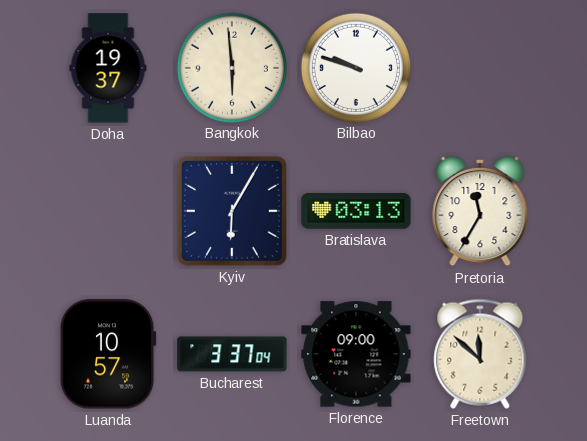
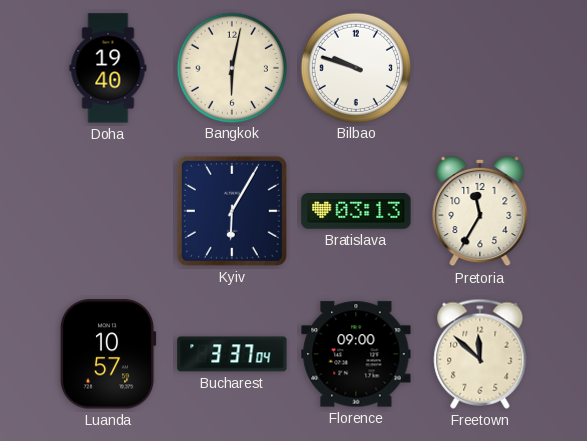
Doha: 19:37 -> 19:40
Bangkok: 5:59 -> 6:02
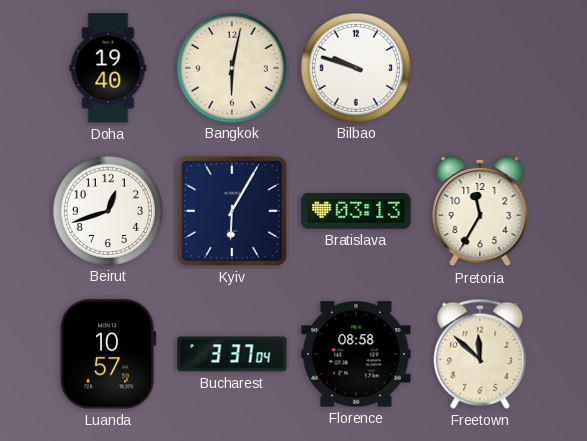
Beirut: none -> 12:42
Florence: 09:00 -> 08:58
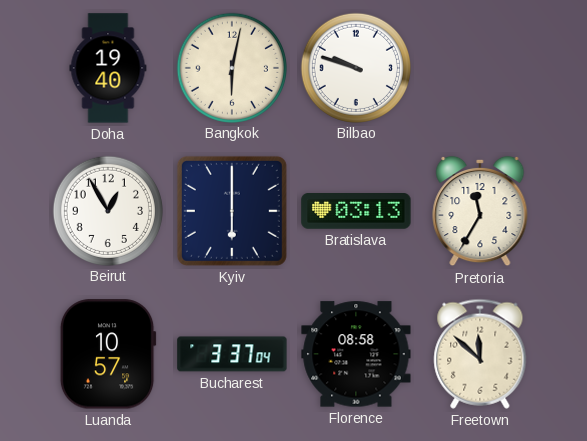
Beirut: 12:42 -> 12:55
Kyiv: 6:05 -> 6:00
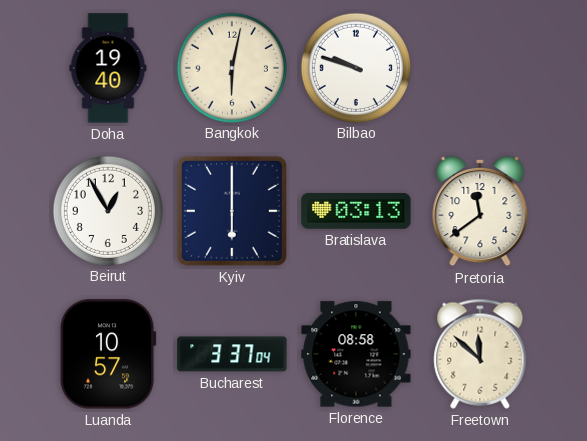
Pretoria: 11:35 -> 11:39
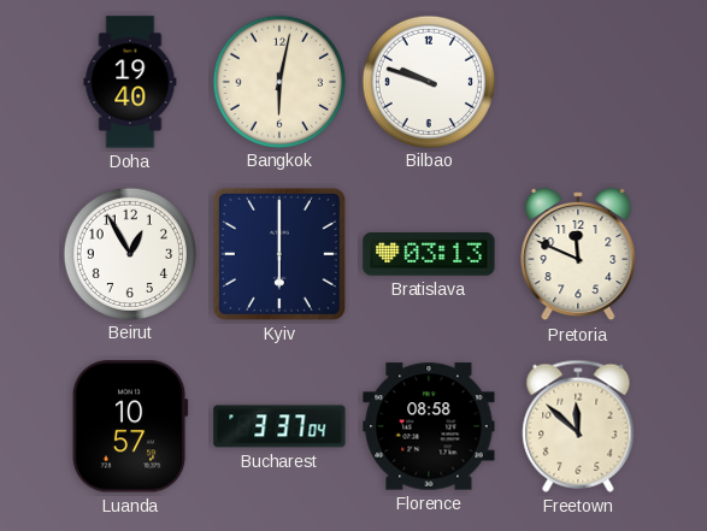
Pretoria: 11:39 -> 11:49
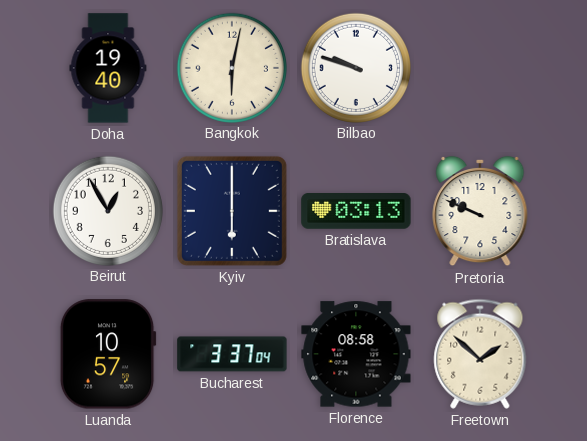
Pretoria: 11:49 -> 9:49
Freetown: 11:52 -> 1:52
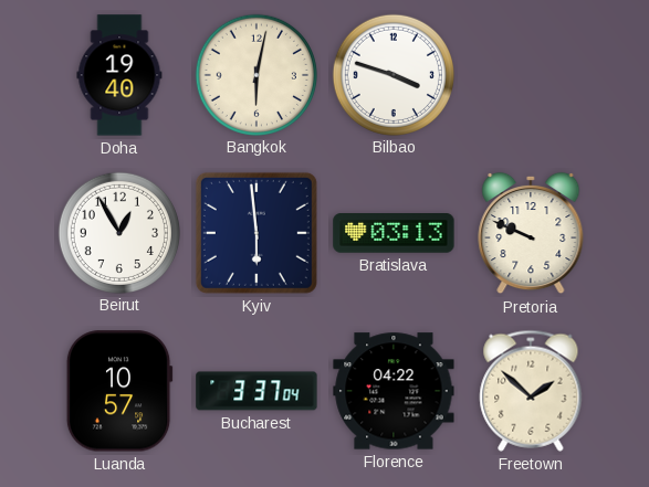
Bilbao: 9:48 -> 3:48
Kyiv: 6:00 -> 5:59
Florence: 08:58 -> 04:22
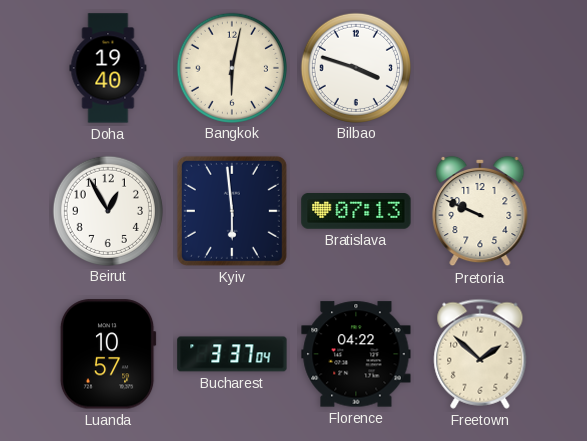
Bratislava: 03:13 -> 07:13
